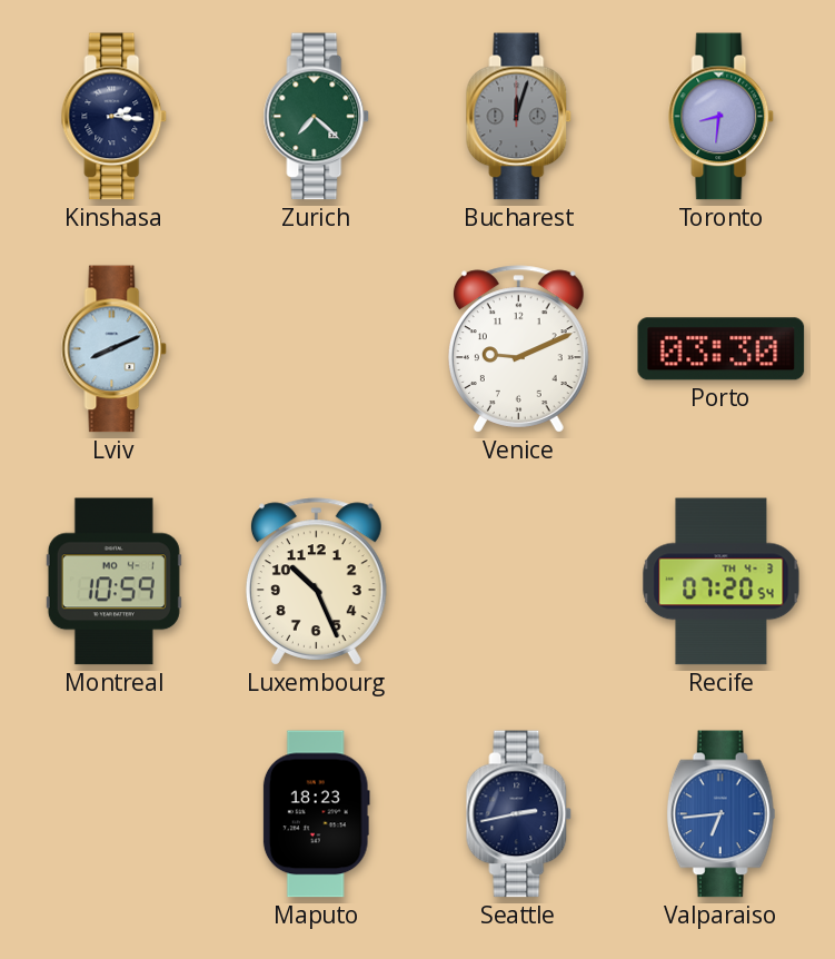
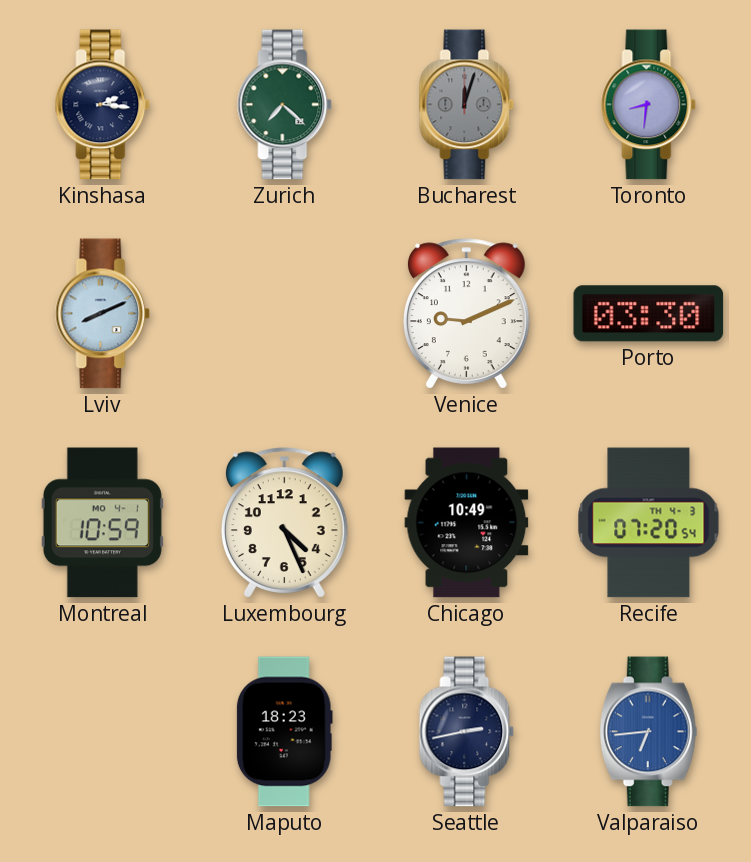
Luxembourg: 10:26 -> 4:26
Chicago: none -> 10:49
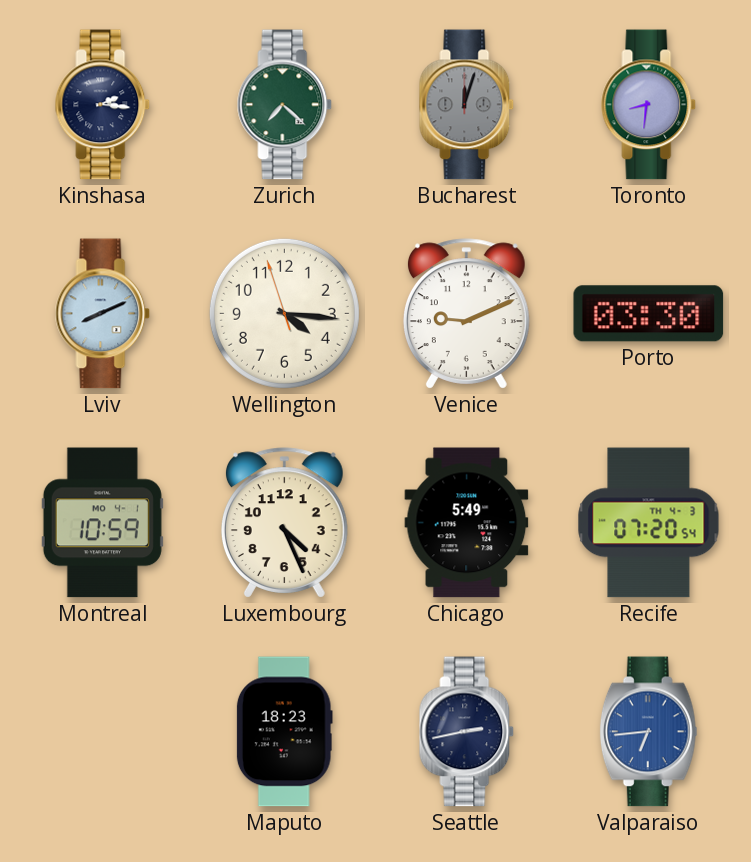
Wellington: none -> 4:15
Chicago: 10:49 -> 5:49
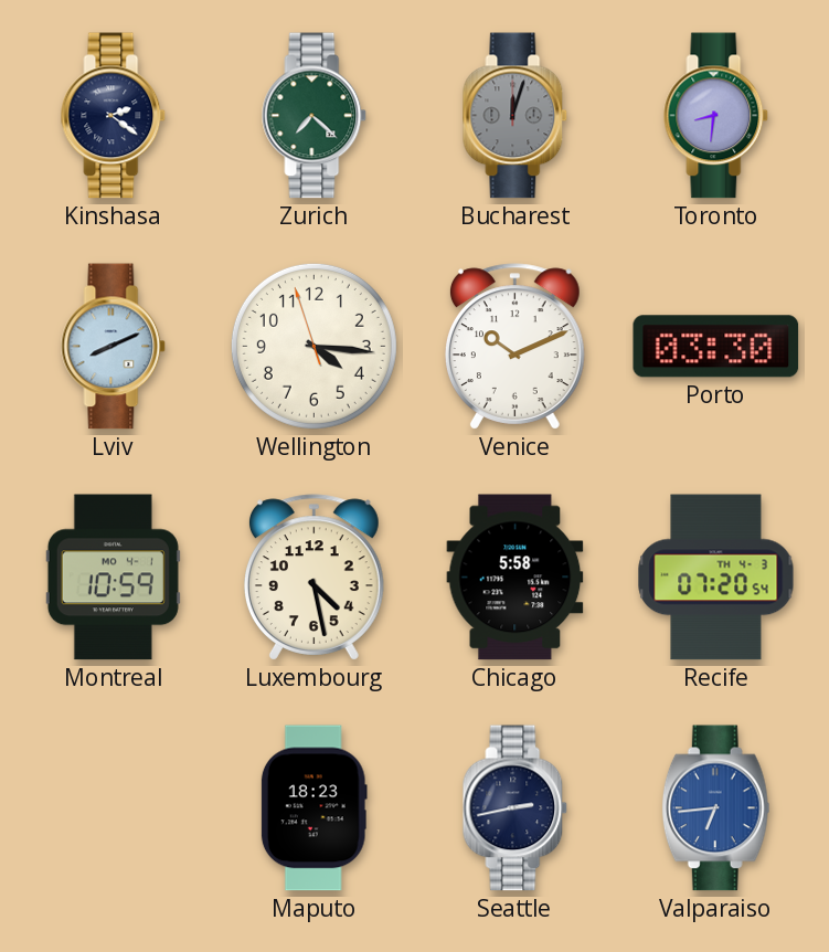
Kinshasa: 2:16 -> 2:21
Venice: 9:11 -> 10:11
Luxembourg: 4:26 -> 4:28
Chicago: 5:49 -> 5:58
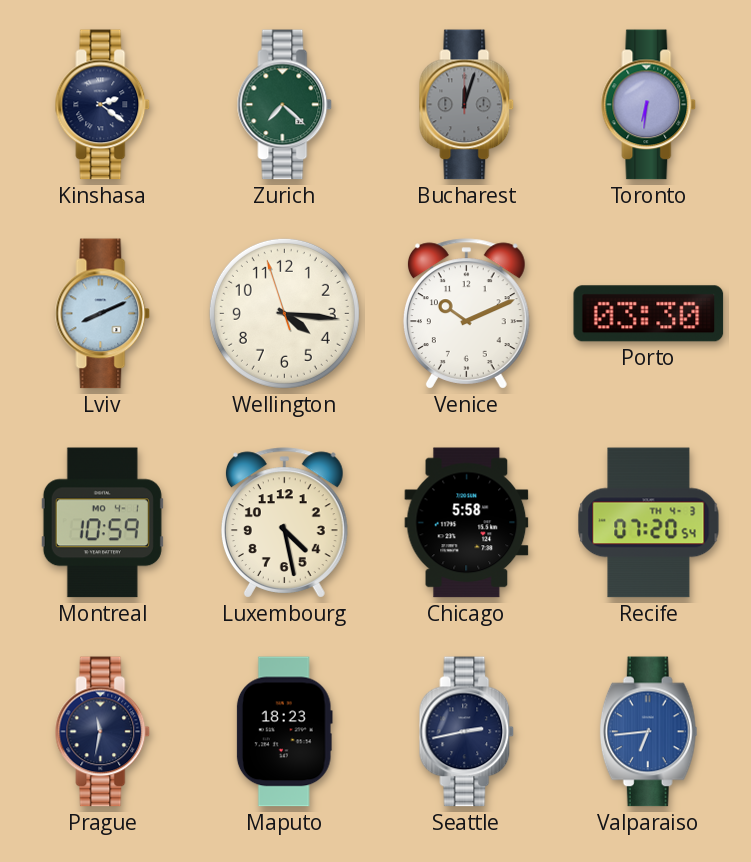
Toronto: 8:31 -> 6:31
Prague: none -> 11:32
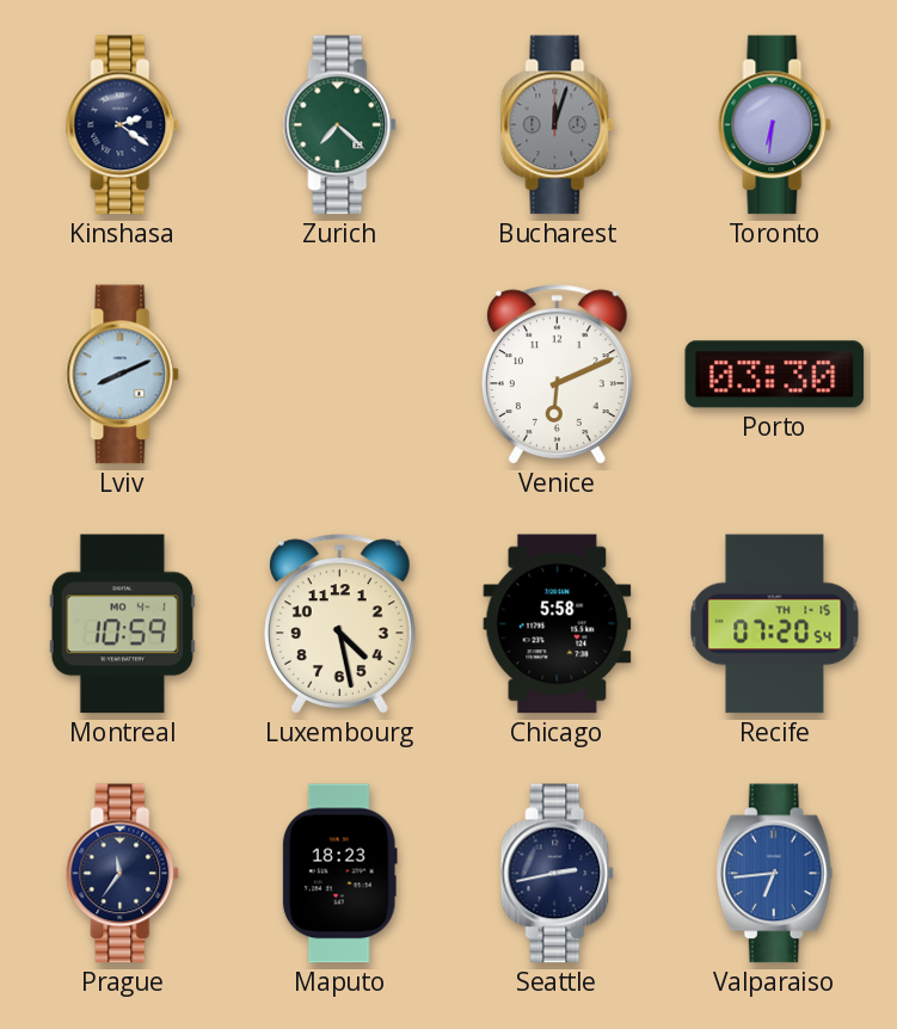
Wellington: 4:15 -> none
Venice: 10:11 -> 6:11
Recife date: TH 4-3 -> TH 1-15
Prague: 11:32 -> 11:36
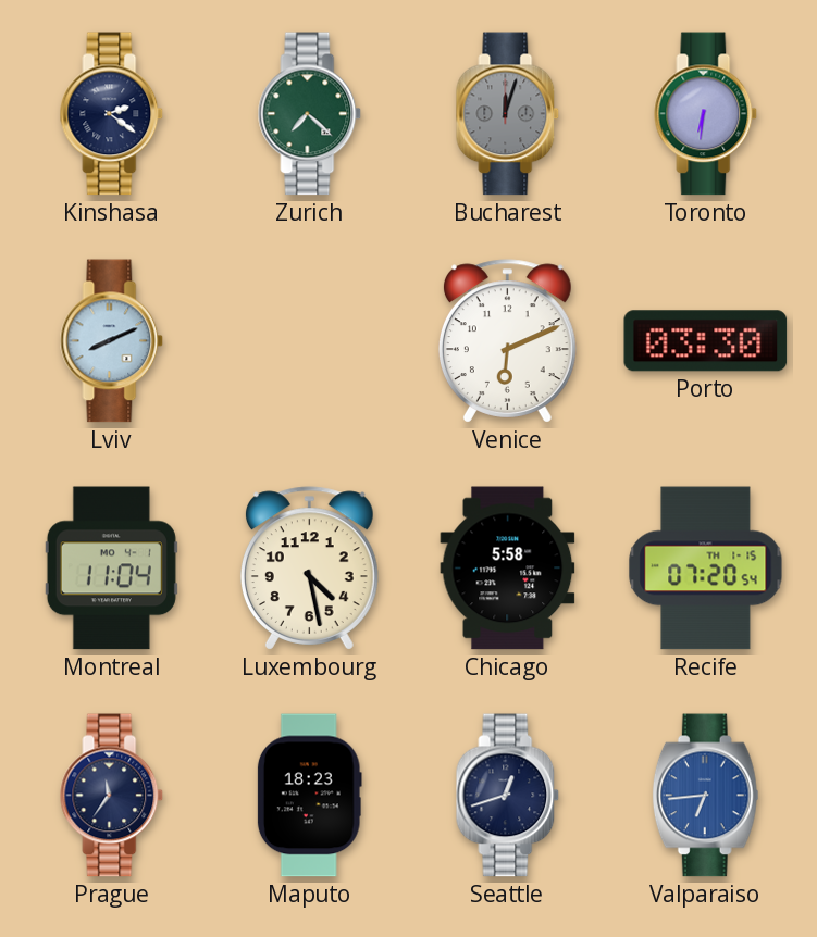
Montreal: 10:59 -> 11:04
Seattle: 2:43 -> 12:42
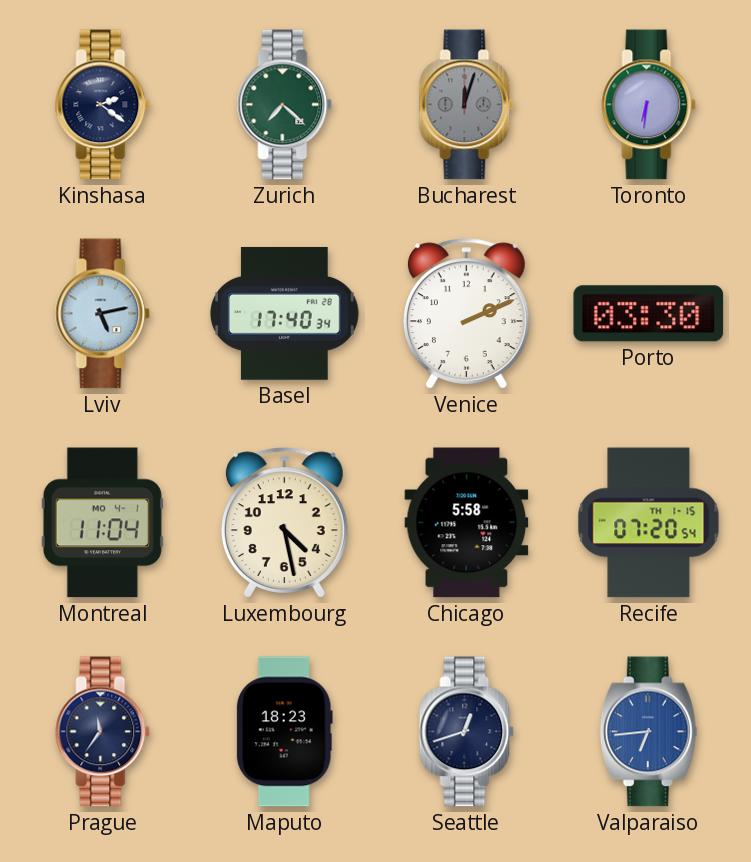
Lviv: 8:11 -> 5:13
Basel: none -> 17:40
Venice: 6:11 -> 2:11
